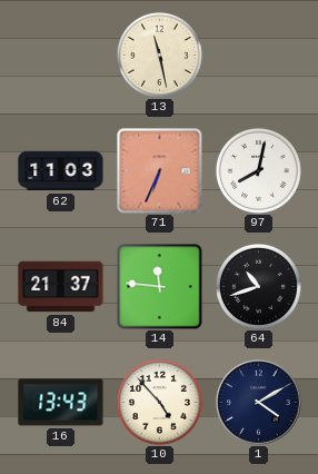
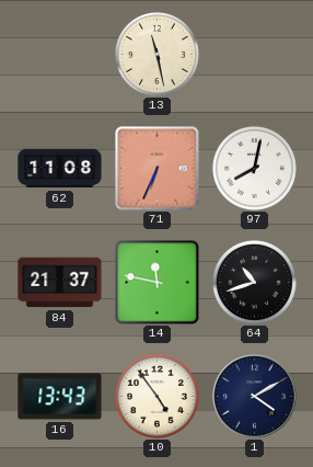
62: 11:03 -> 11:08
14: 11:46 -> 11:47
10: 4:53 -> 4:54
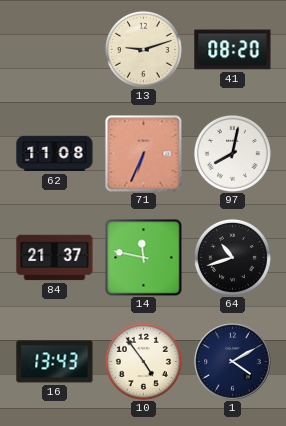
13: 11:28 -> 9:12
41: none -> 08:20
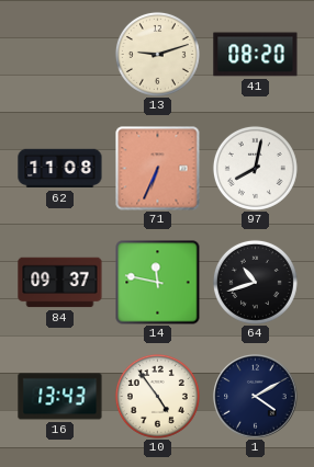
84: 21:37 -> 09:37
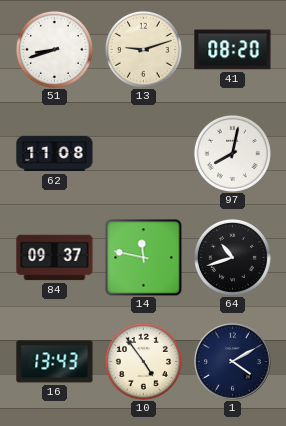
51: none -> 8:42
71: 6:34 -> none
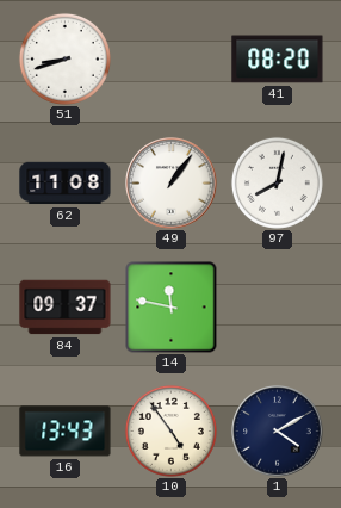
13: 9:12 -> none
49: none -> 1:06
64: 10:42 -> none
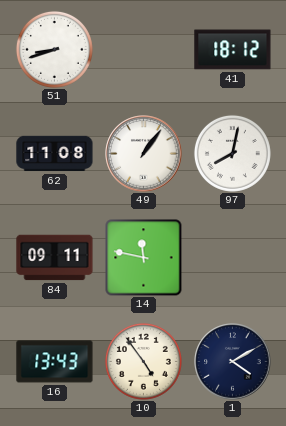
41: 08:20 -> 18:12
84: 09:37 -> 09:11
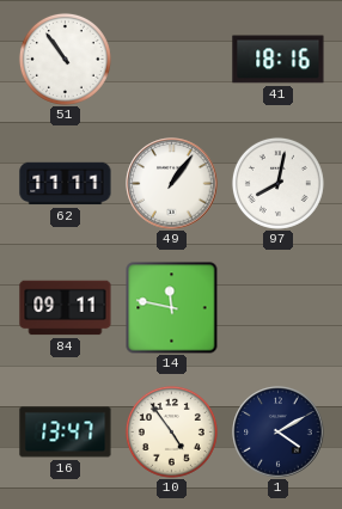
51: 8:42 -> 10:54
41: 18:12 -> 18:16
62: 11:08 -> 11:11
16: 13:43 -> 13:47
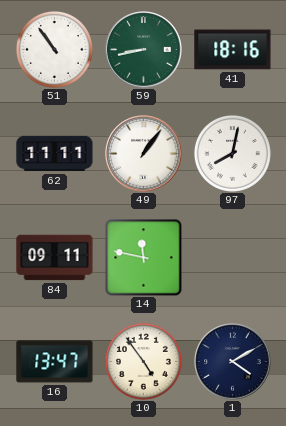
59: none -> 8:43
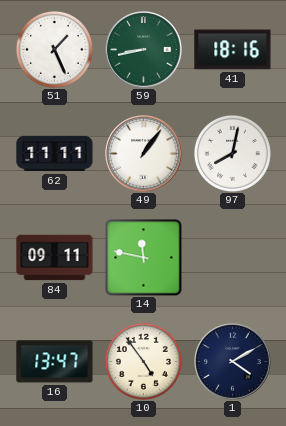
51: 10:54 -> 1:26
